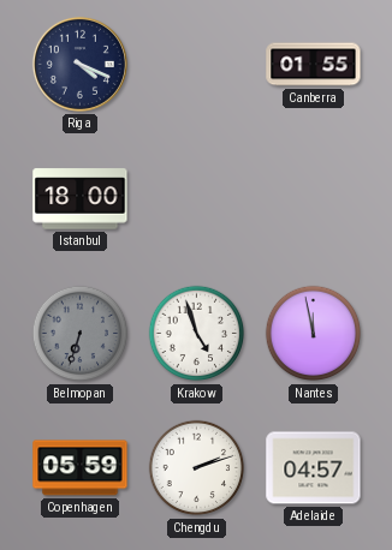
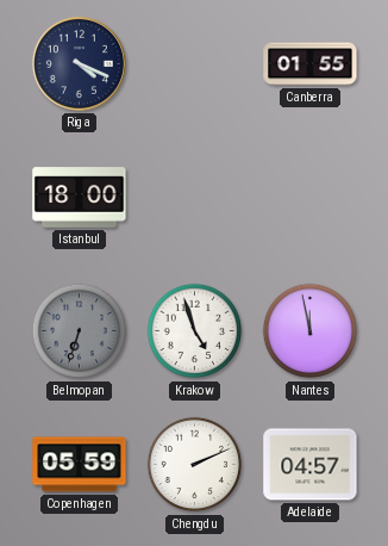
Chengdu: 2:12 -> 2:11
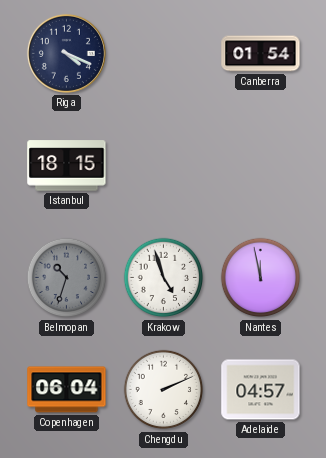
Canberra: 01:55 -> 01:54
Istanbul: 18:00 -> 18:15
Belmopan: 6:33 -> 10:33
Copenhagen: 05:59 -> 06:04
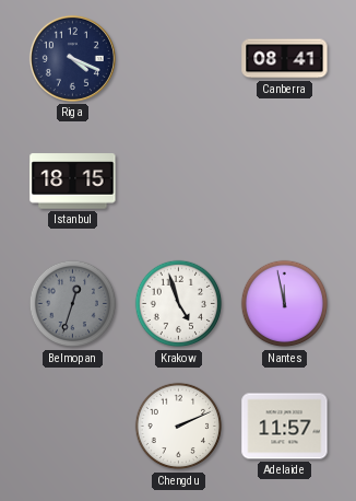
Canberra: 01:54 -> 08:41
Belmopan: 10:33 -> 12:33
Copenhagen: 06:04 -> none
Adelaide: 04:57 -> 11:57
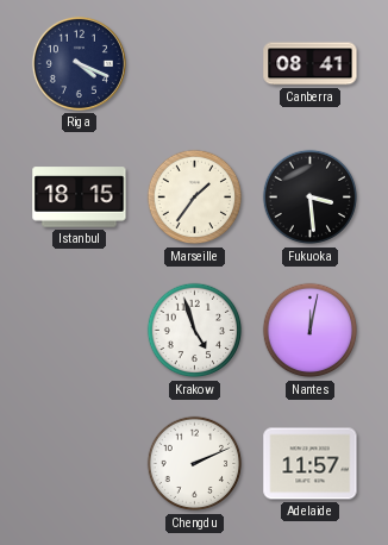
Marseille: none -> 1:36
Fukuoka: none -> 3:29
Belmopan: 12:33 -> none
Nantes: 11:58 -> 12:02
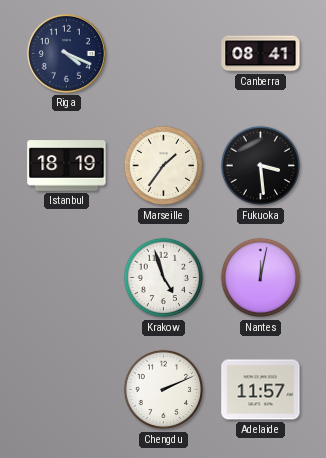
Istanbul: 18:15 -> 18:19
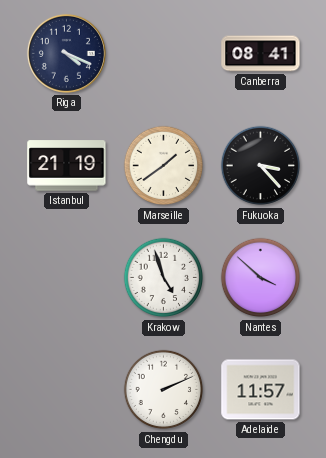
Istanbul: 18:19 -> 21:19
Marseille: 1:36 -> 1:39
Fukuoka: 3:29 -> 3:23
Nantes: 12:02 -> 3:52
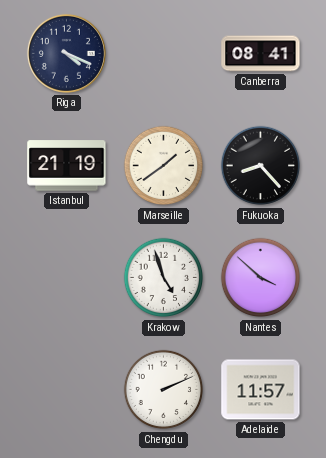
Fukuoka: 3:23 -> 8:23
